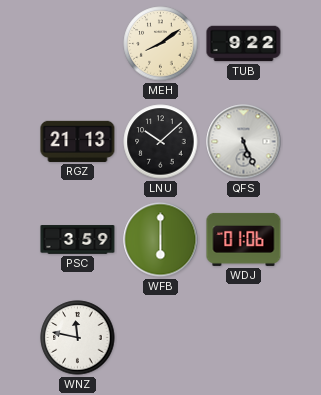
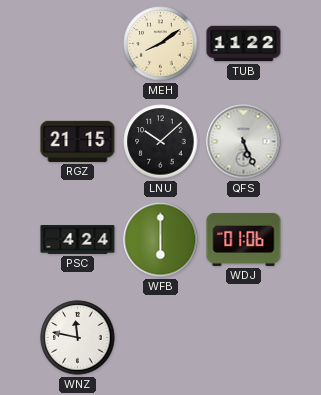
TUB: 9:22 -> 11:22
RGZ: 21:13 -> 21:15
PSC: 3:59 -> 4:24
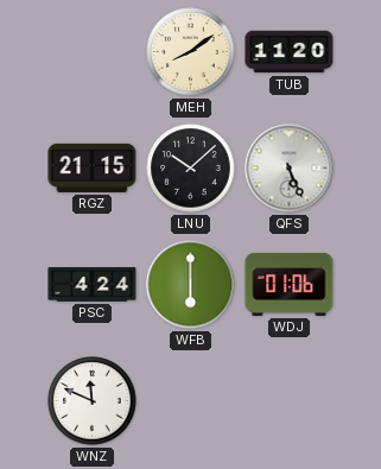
TUB: 11:22 -> 11:20
WNZ: 11:47 -> 11:49
